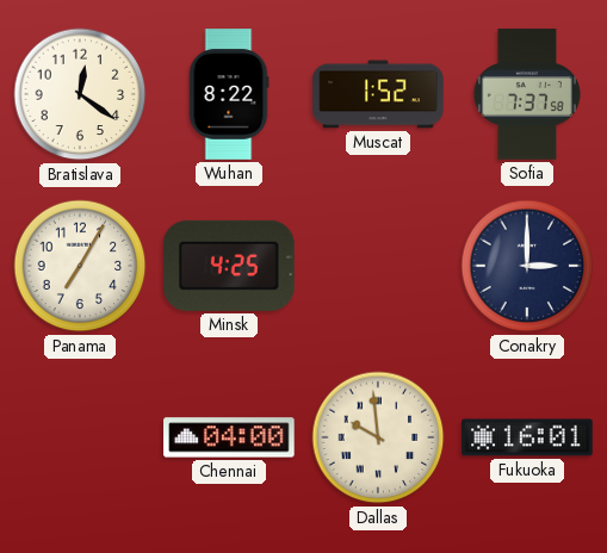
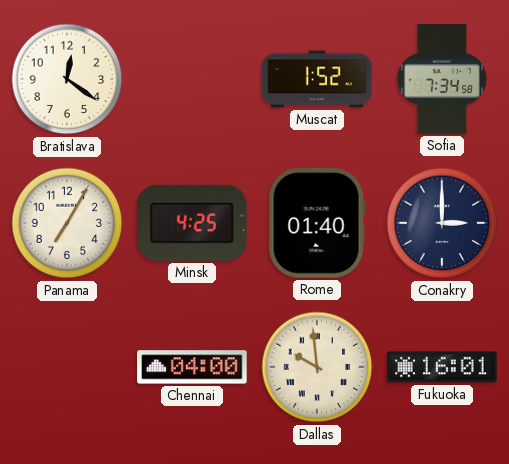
Wuhan: 8:22 -> none
Sofia: 7:37 -> 7:34
Rome: none -> 01:40
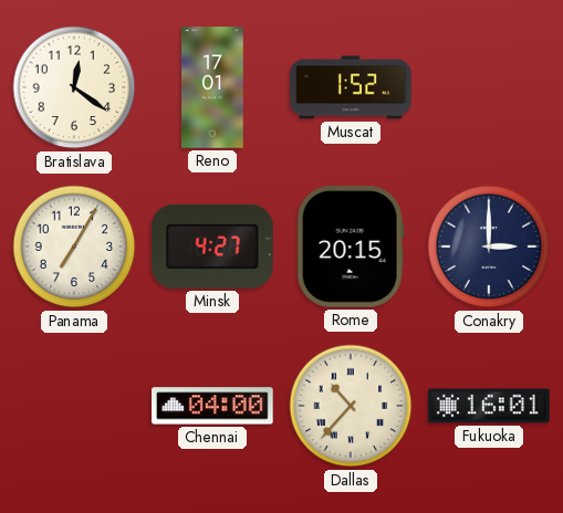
Reno: none -> 17:01
Sofia: 7:34 -> none
Minsk: 4:25 -> 4:27
Rome: 01:40 -> 20:15
Dallas: 9:59 -> 10:37
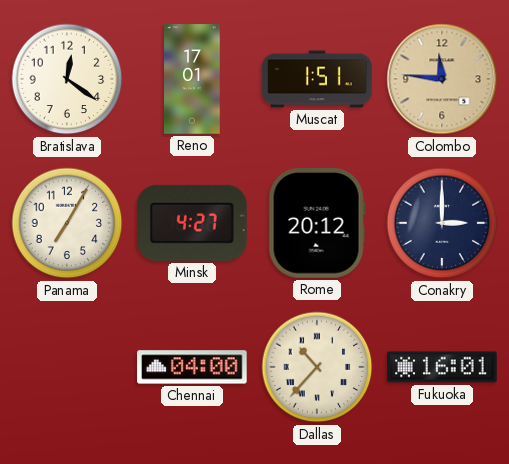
Muscat: 1:52 -> 1:51
Colombo: none -> 11:46
Rome: 20:15 -> 20:12
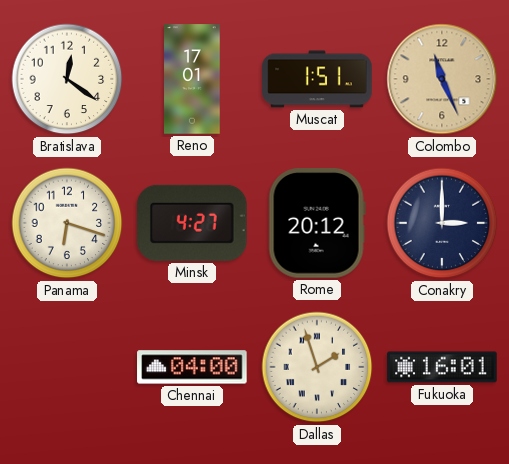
Colombo: 11:46 -> 11:26
Panama: 7:05 -> 6:18
Dallas: 10:37 -> 1:57
